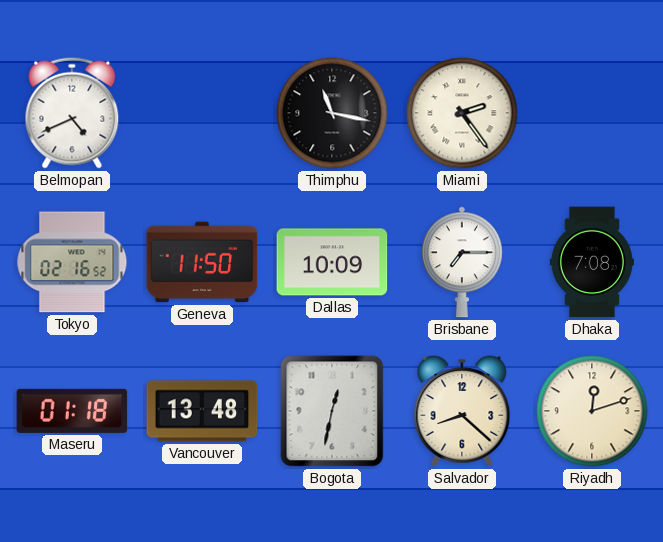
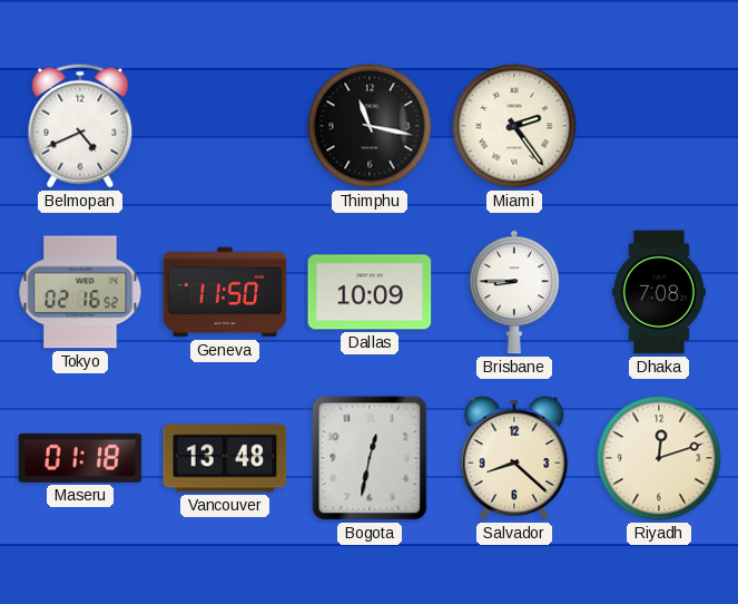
Brisbane: 7:15 -> 8:45
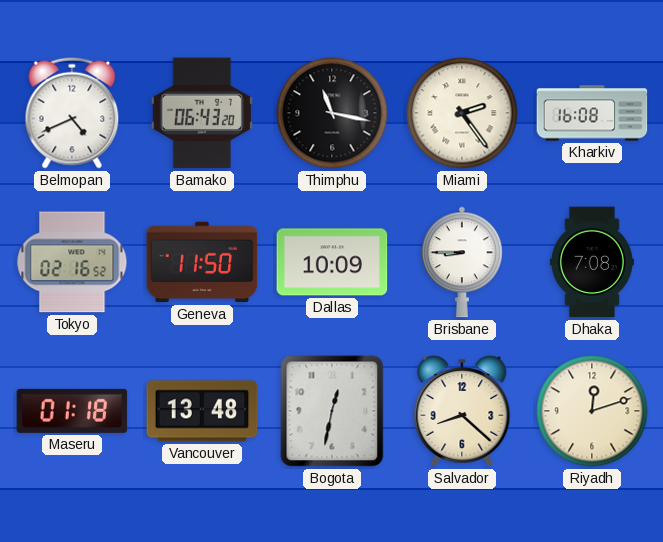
Bamako: none -> 06:43
Kharkiv: none -> 16:08
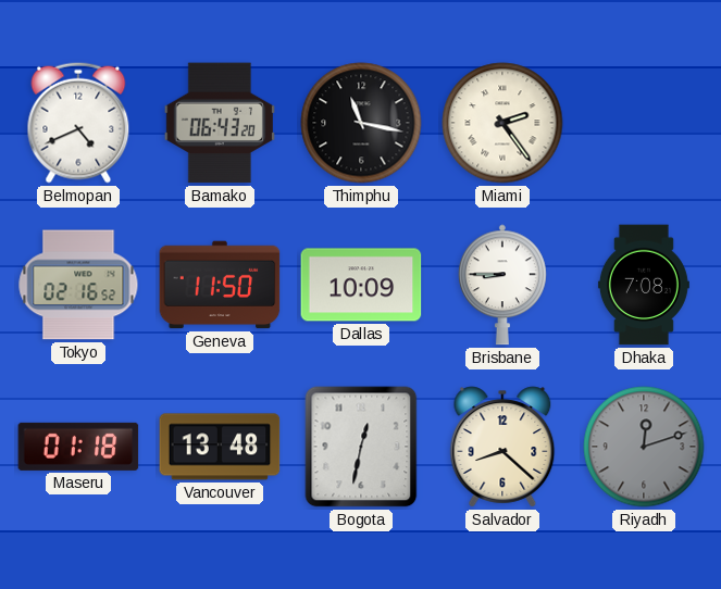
Kharkiv: 16:08 -> none
Riyadh dial: cream -> grey
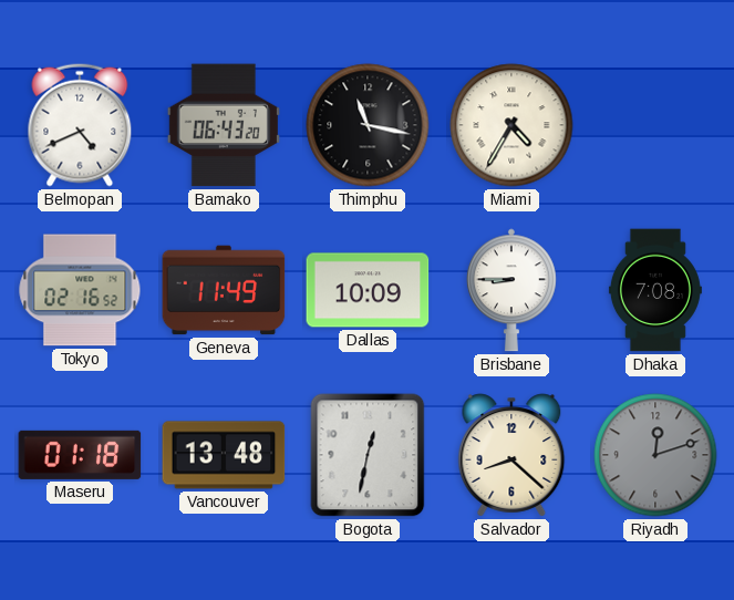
Miami: 2:24 -> 4:35
Geneva: 11:50 -> 11:49
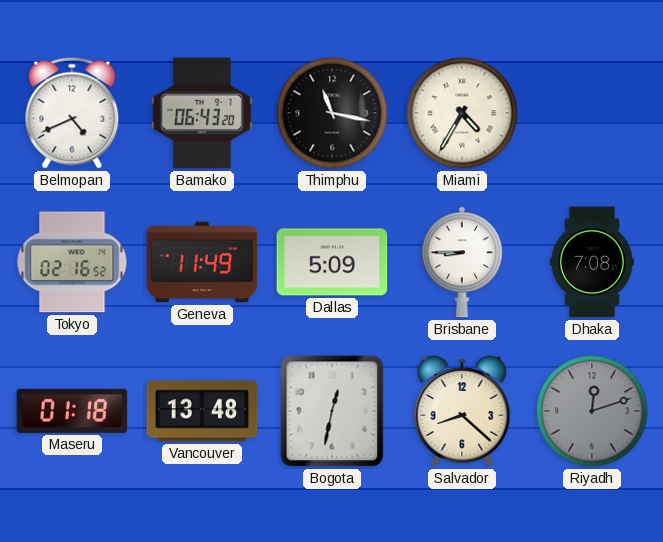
Dallas: 10:09 -> 5:09
